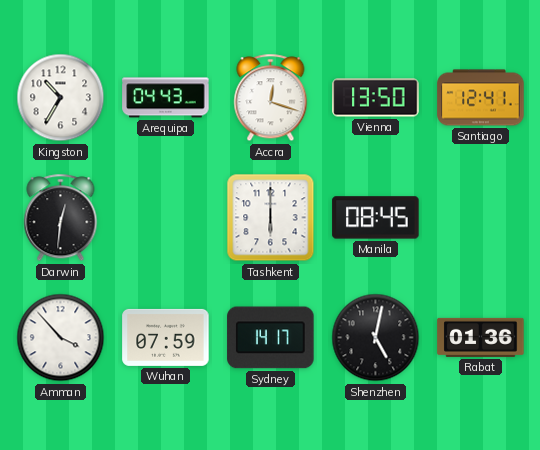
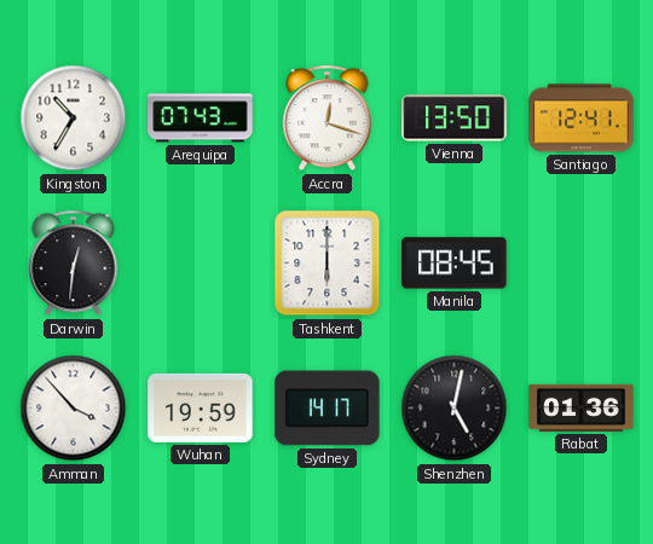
Arequipa: 04:43 -> 07:43
Wuhan: 07:59 -> 19:59
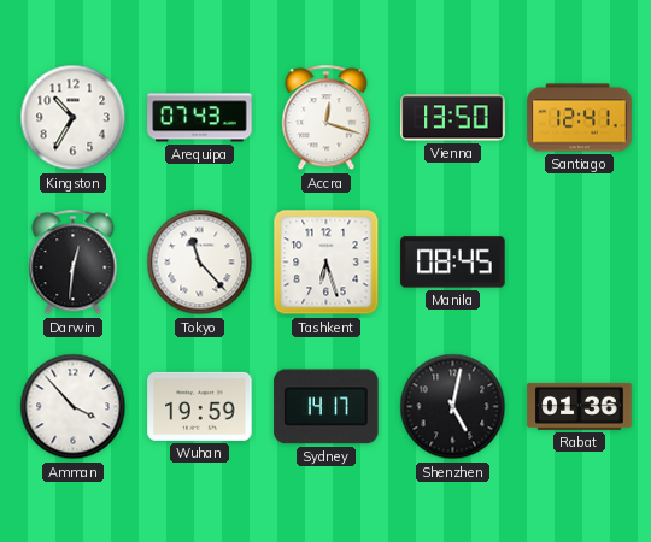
Tokyo: none -> 11:23
Tashkent: 6:00 -> 6:27
